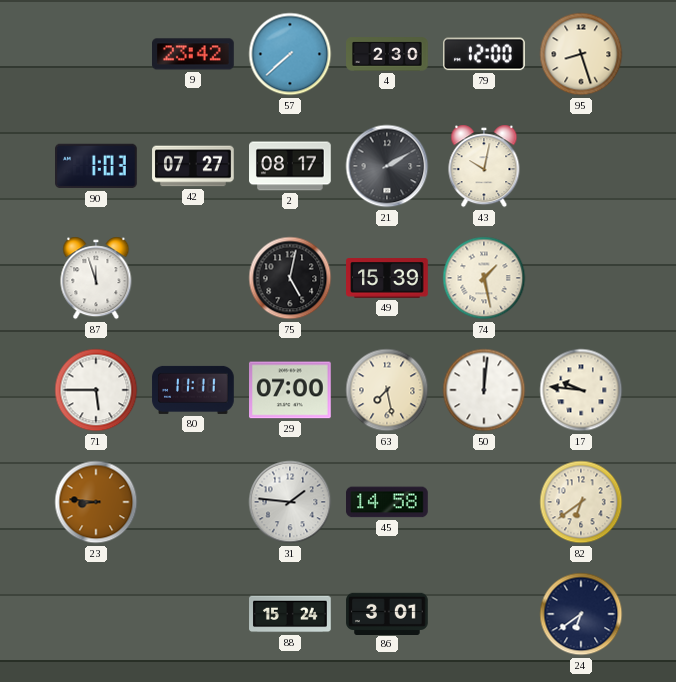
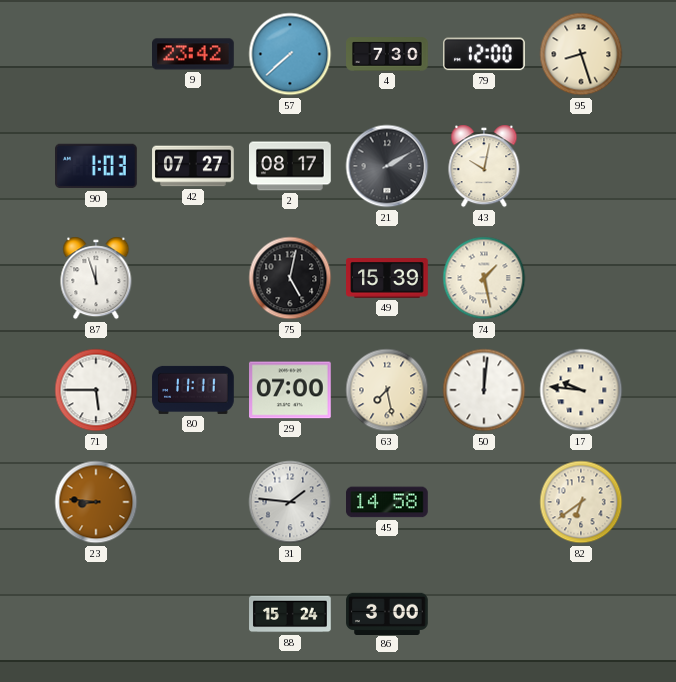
4: 2:30 -> 7:30
86: 3:01 -> 3:00
24: 6:39 -> none
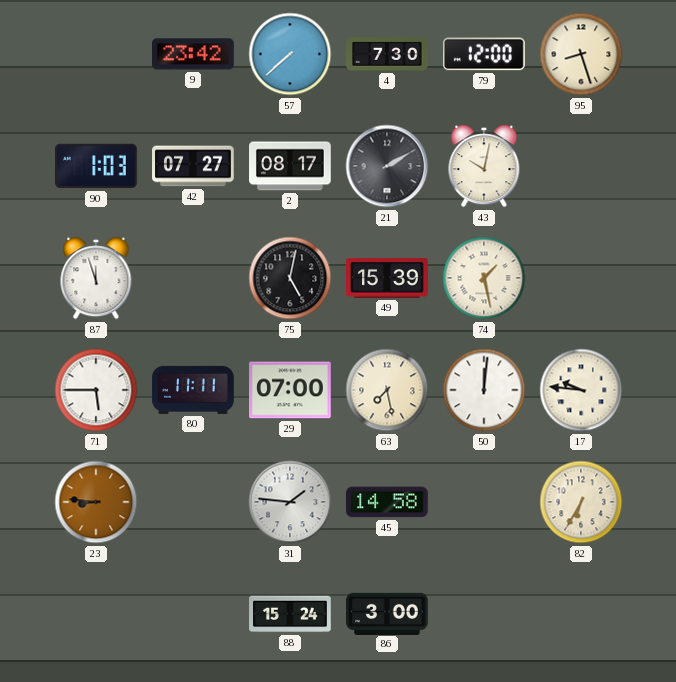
82: 6:39 -> 6:35
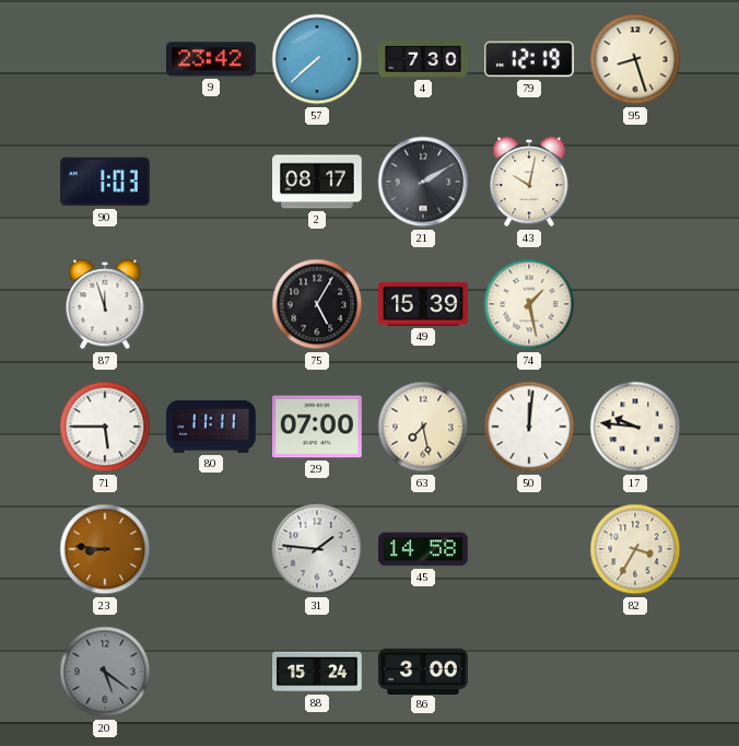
79: 12:00 -> 12:19
42: 07:27 -> none
75: 5:02 -> 5:05
82: 6:35 -> 3:35
20: none -> 5:21
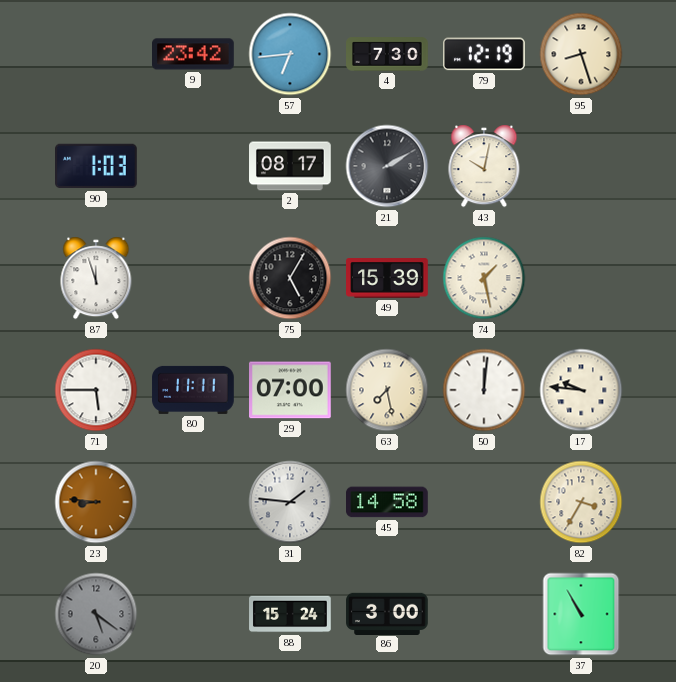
57: 7:38 -> 6:44
37: none -> 10:55
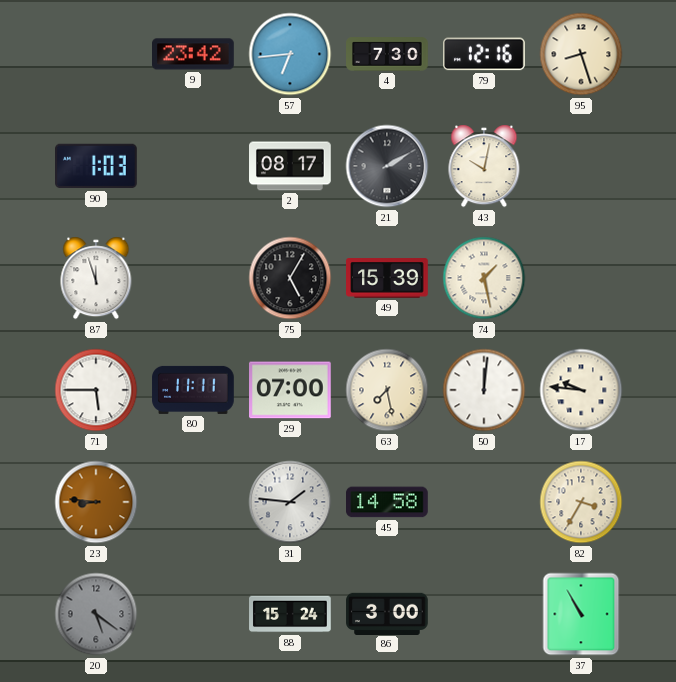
79: 12:19 -> 12:16
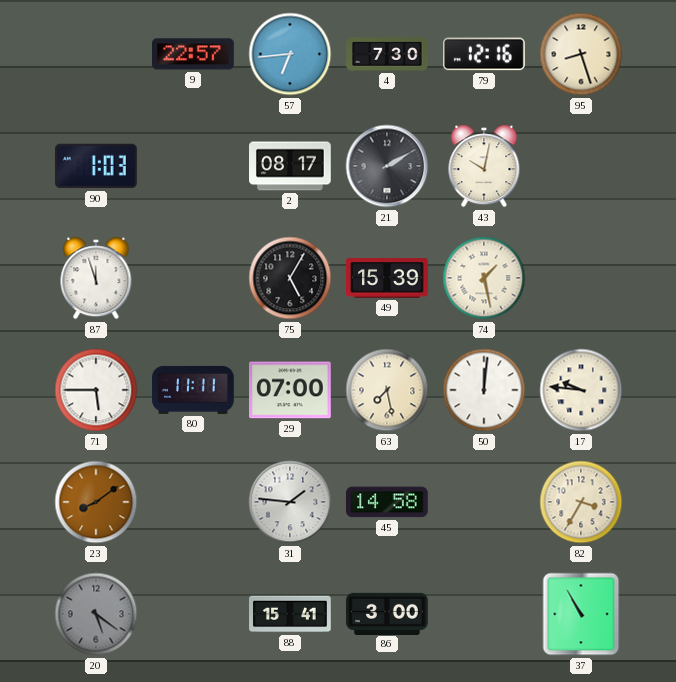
9: 23:42 -> 22:57
23: 8:46 -> 8:09
88: 15:24 -> 15:41
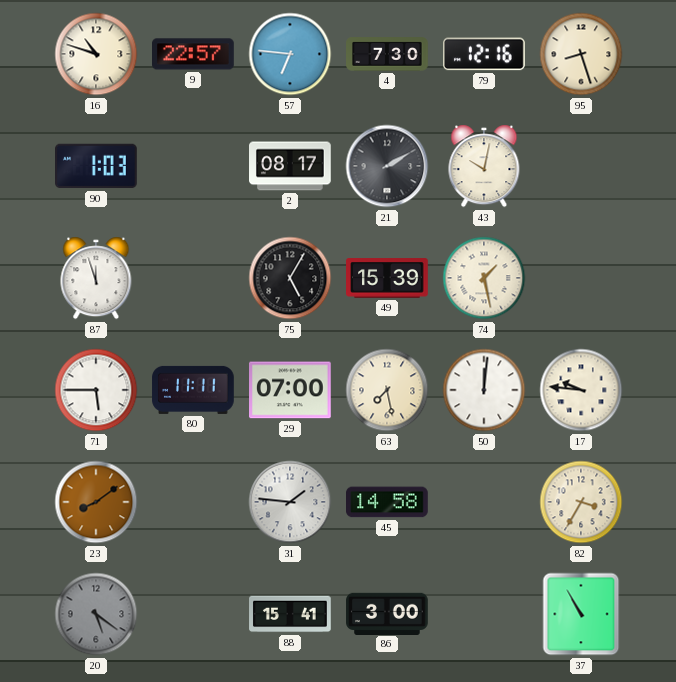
16: none -> 10:48
57: 6:44 -> 6:46
